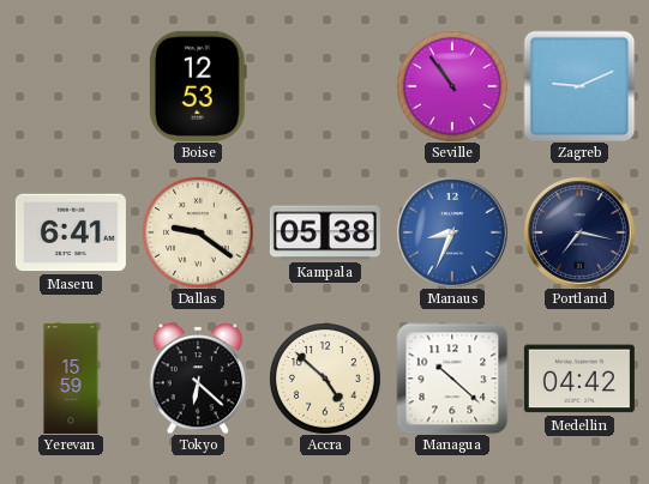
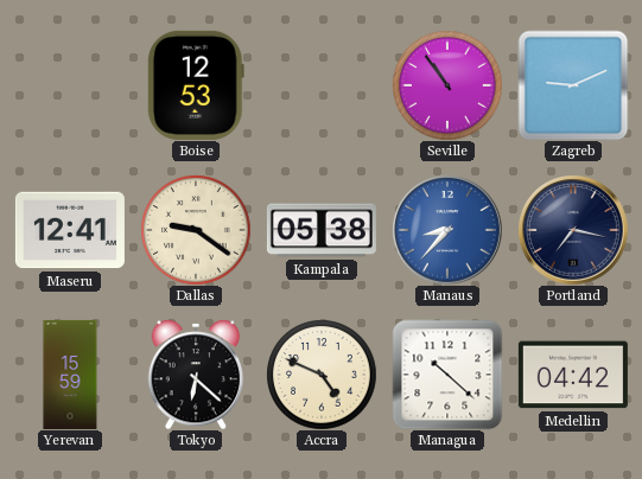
Maseru: 6:41 -> 12:41
Manaus: 8:34 -> 8:37
Accra: 4:52 -> 4:49
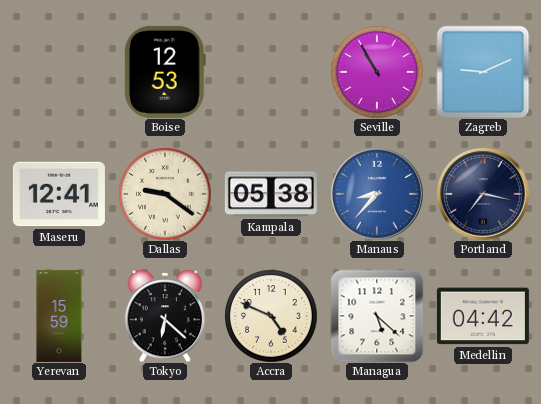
Seville: 10:54 -> 10:55
Managua: 10:22 -> 5:22
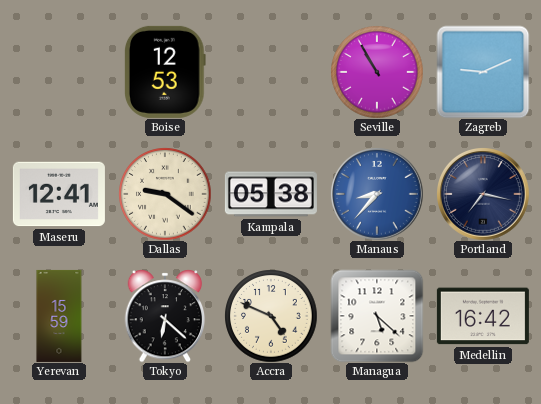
Medellin: 04:42 -> 16:42
